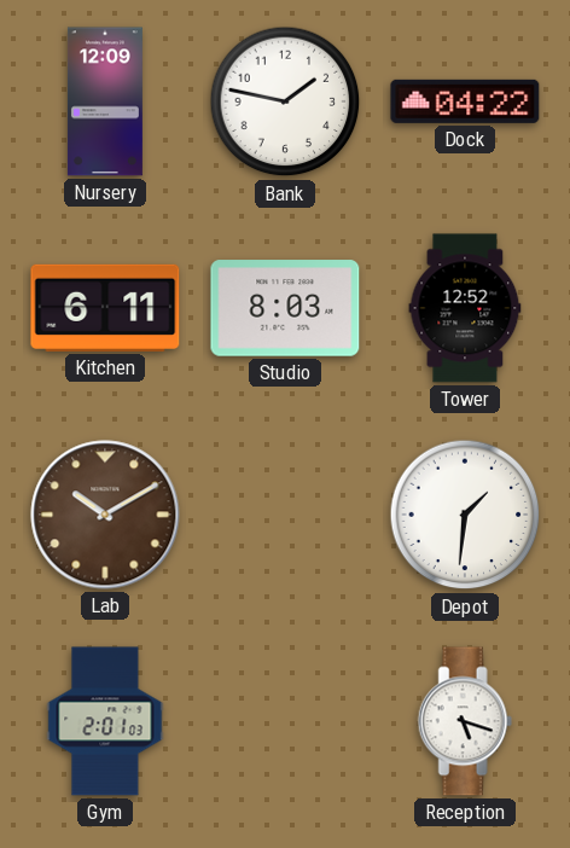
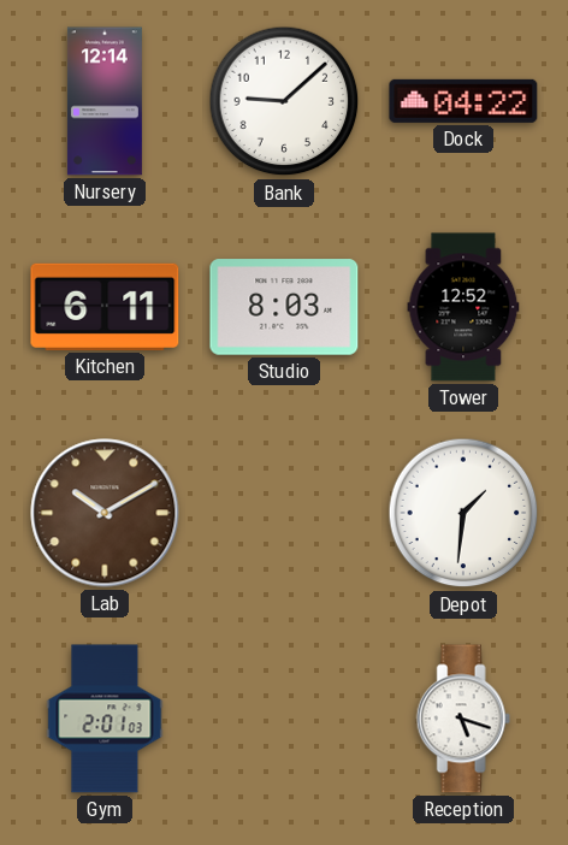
Nursery: 12:09 -> 12:14
Bank: 1:47 -> 9:08
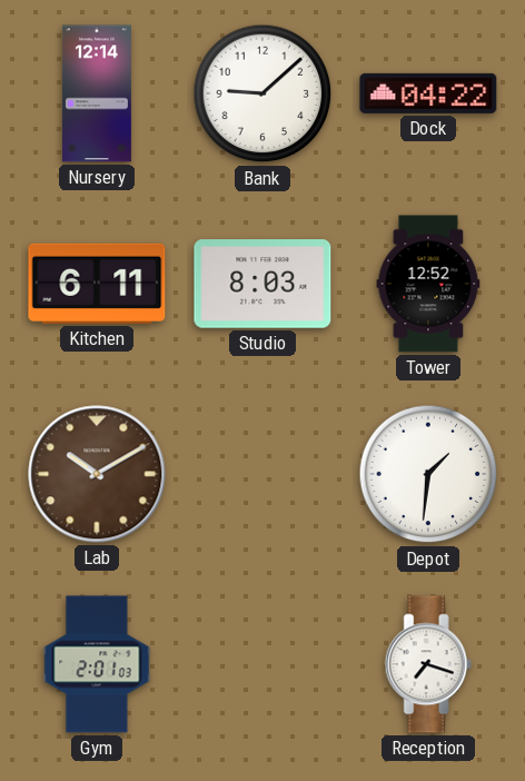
Reception: 5:18 -> 7:18
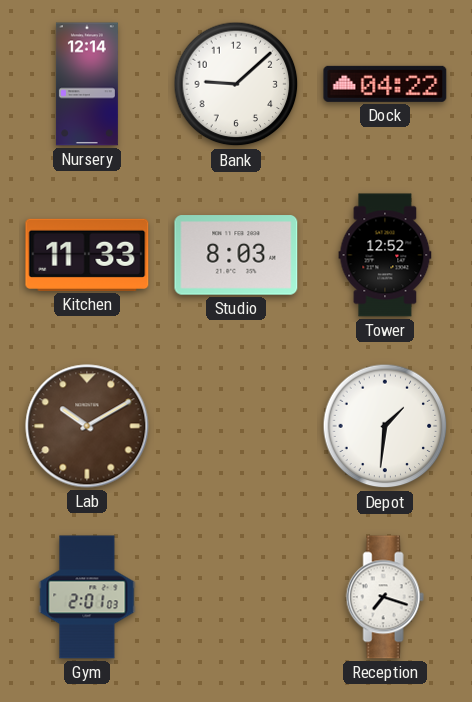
Kitchen: 6:11 -> 11:33
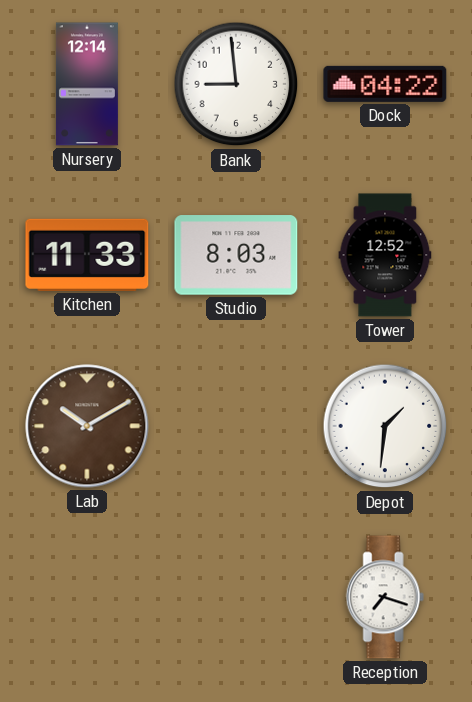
Bank: 9:08 -> 8:59
Gym: 2:01 -> none
